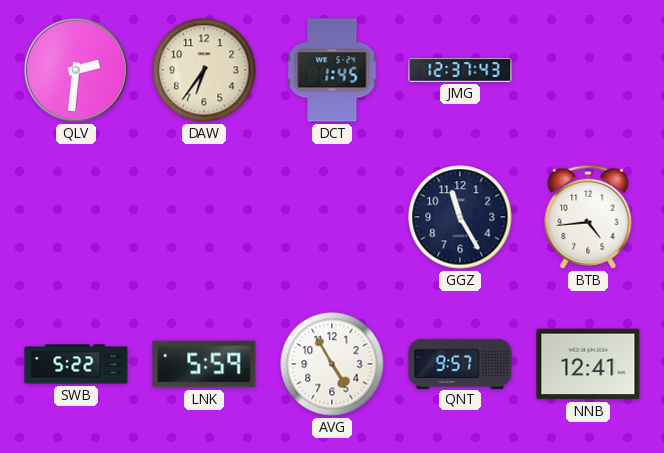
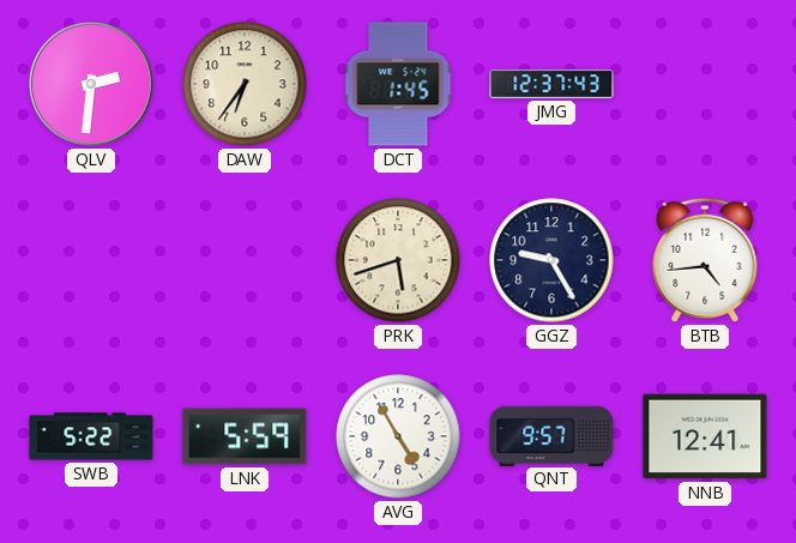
PRK: none -> 5:42
GGZ: 11:25 -> 9:25
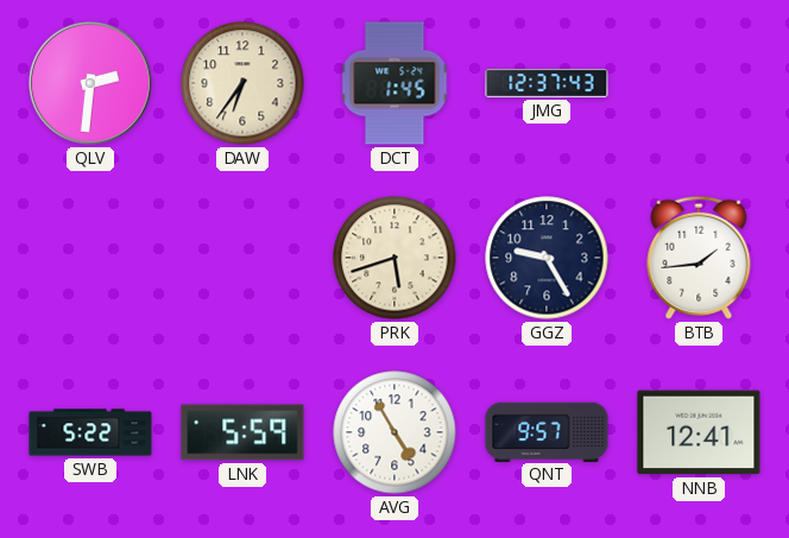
BTB: 4:44 -> 1:44
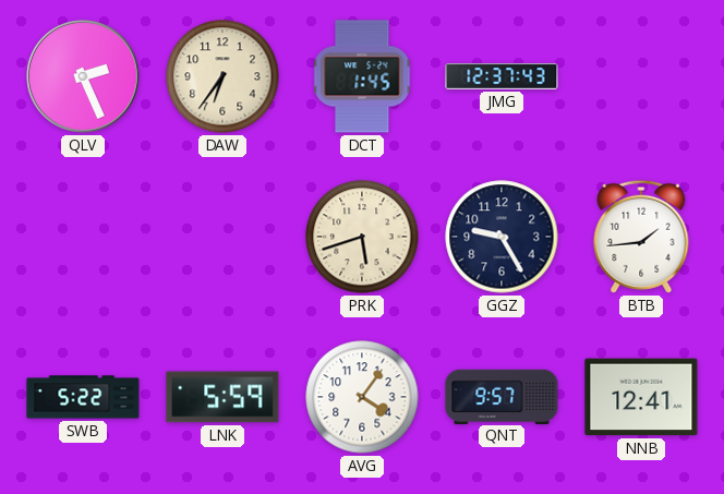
QLV: 2:31 -> 2:26
AVG: 4:55 -> 4:06
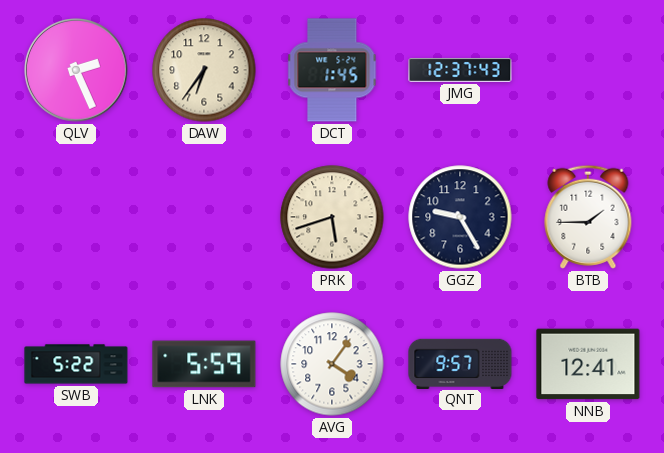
BTB: 1:44 -> 1:45
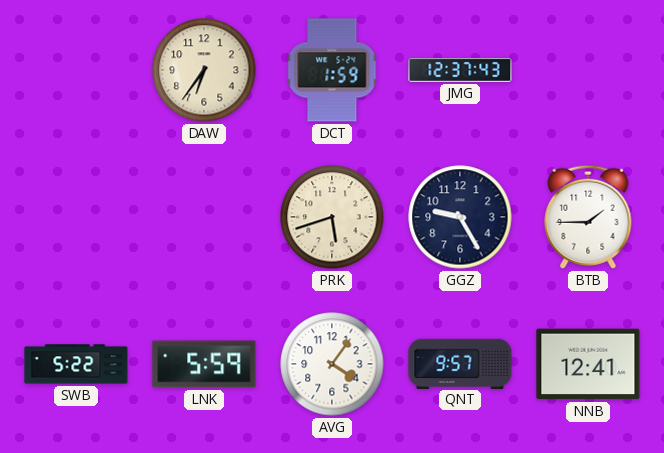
QLV: 2:26 -> none
DCT: 1:45 -> 1:59
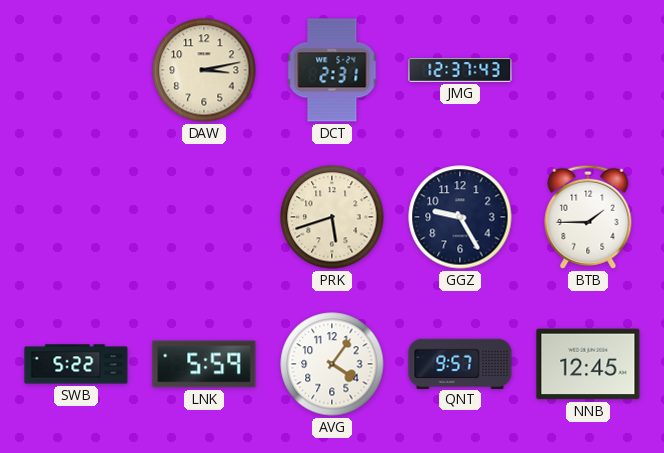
DAW: 6:36 -> 3:13
DCT: 1:59 -> 2:31
NNB: 12:41 -> 12:45
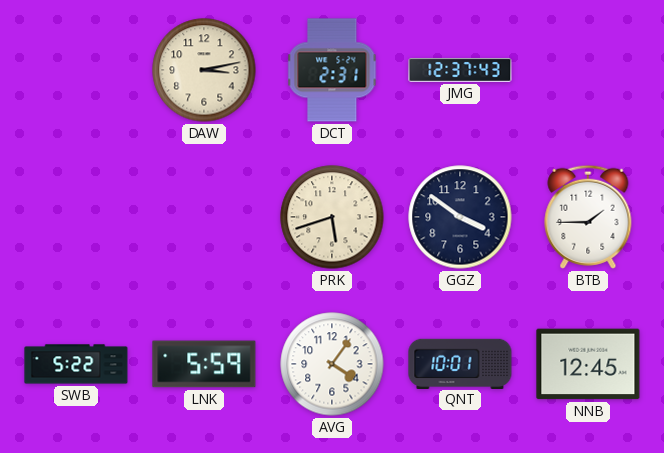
GGZ: 9:25 -> 3:51
QNT: 9:57 -> 10:01
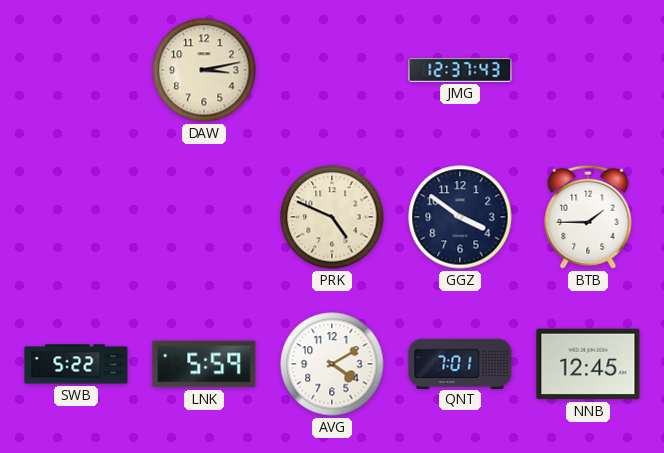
DCT: 2:31 -> none
PRK: 5:42 -> 4:49
AVG: 4:06 -> 4:10
QNT: 10:01 -> 7:01
